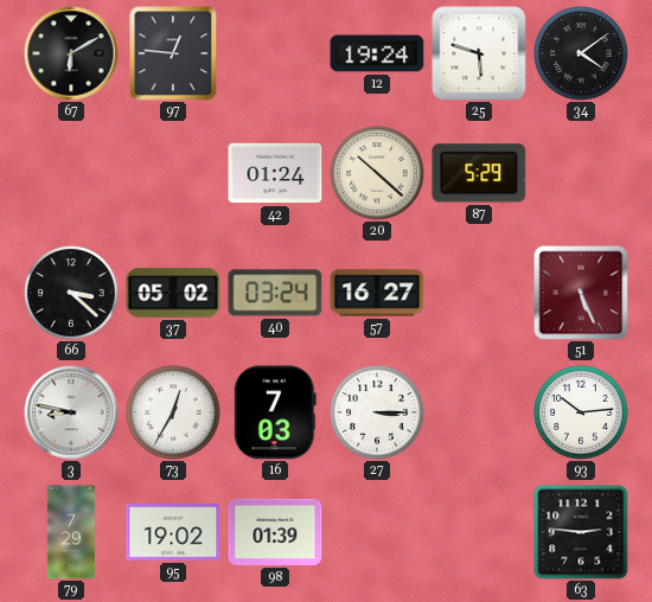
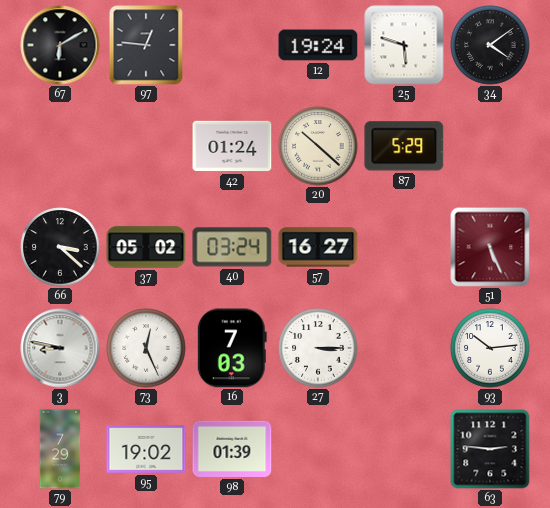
73: 12:35 -> 12:26
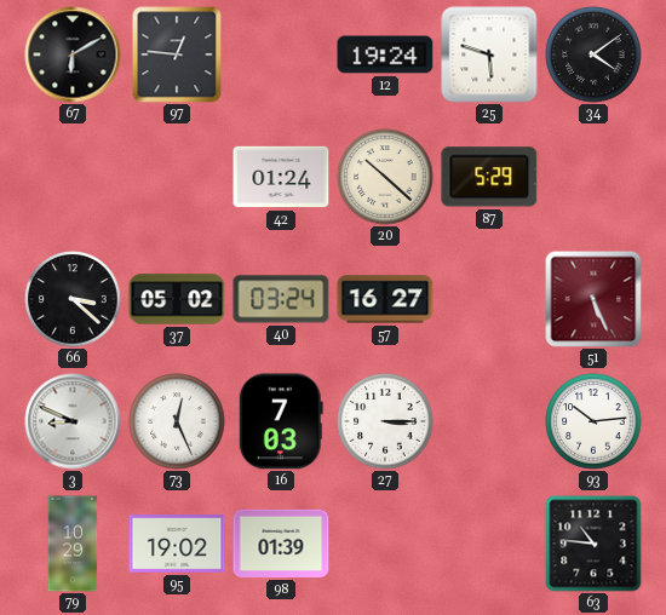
3: 8:47 -> 8:49
79: 7:29 -> 10:29
63: 2:46 -> 10:46
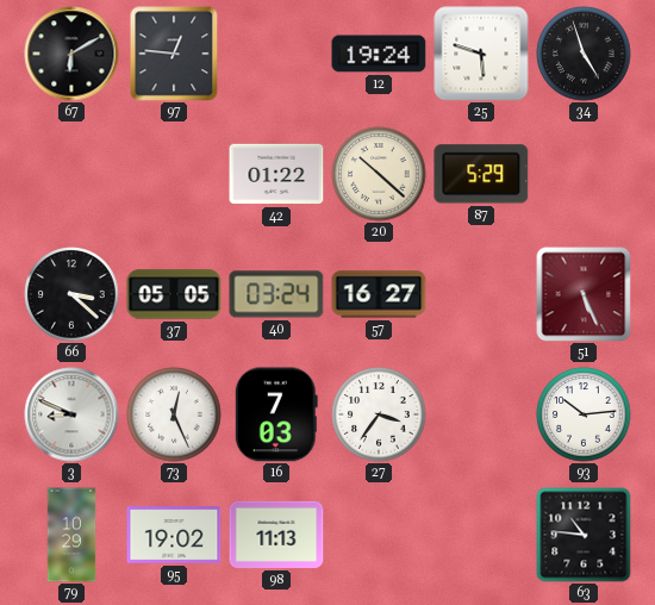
34: 4:09 -> 4:57
42: 01:24 -> 01:22
37: 05:02 -> 05:05
27: 3:15 -> 3:36
98: 01:39 -> 11:13
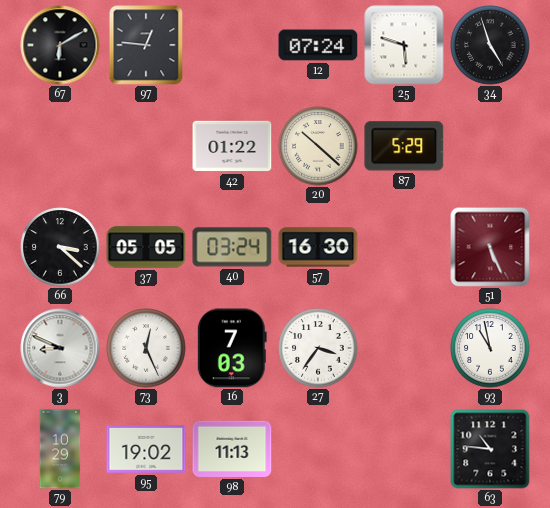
12: 19:24 -> 07:24
57: 16:27 -> 16:30
93: 10:14 -> 10:58
